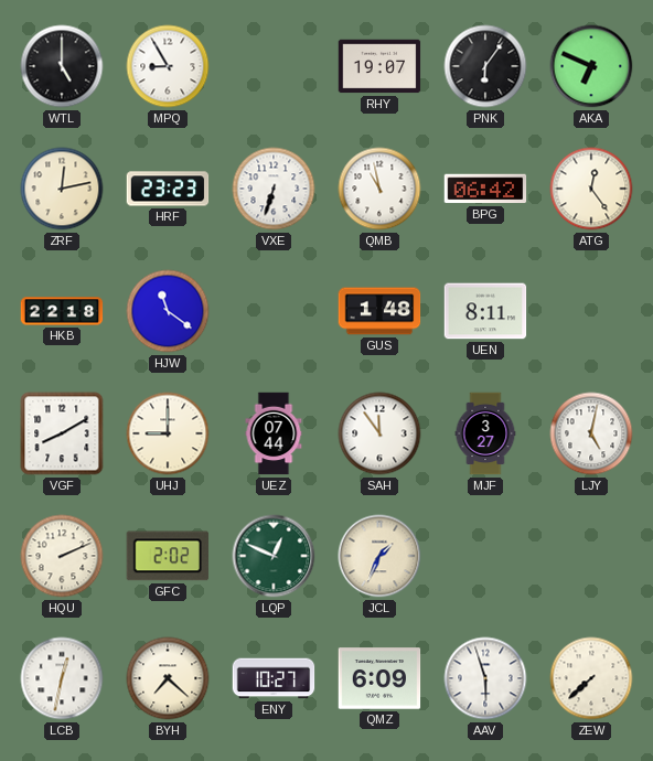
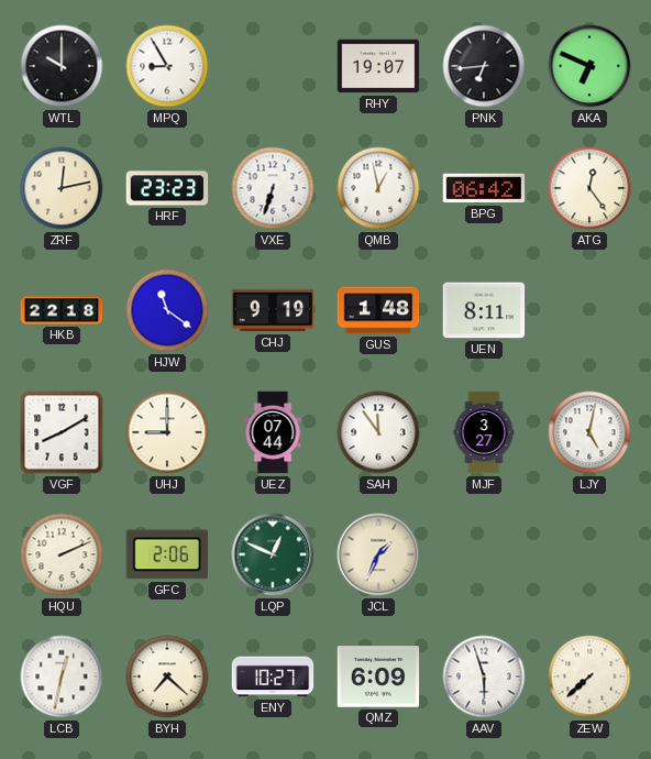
WTL: 5:00 -> 10:00
PNK: 6:06 -> 6:44
QMB: 10:58 -> 12:58
CHJ: none -> 9:19
GFC: 2:02 -> 2:06
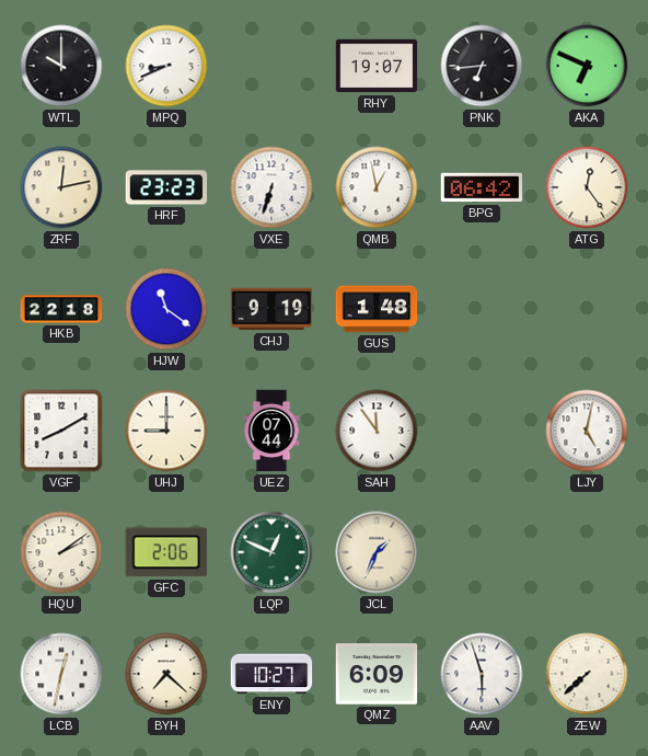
MPQ: 8:55 -> 8:41
UEN: 8:11 -> none
MJF: 3:27 -> none
HQU: 2:11 -> 2:09
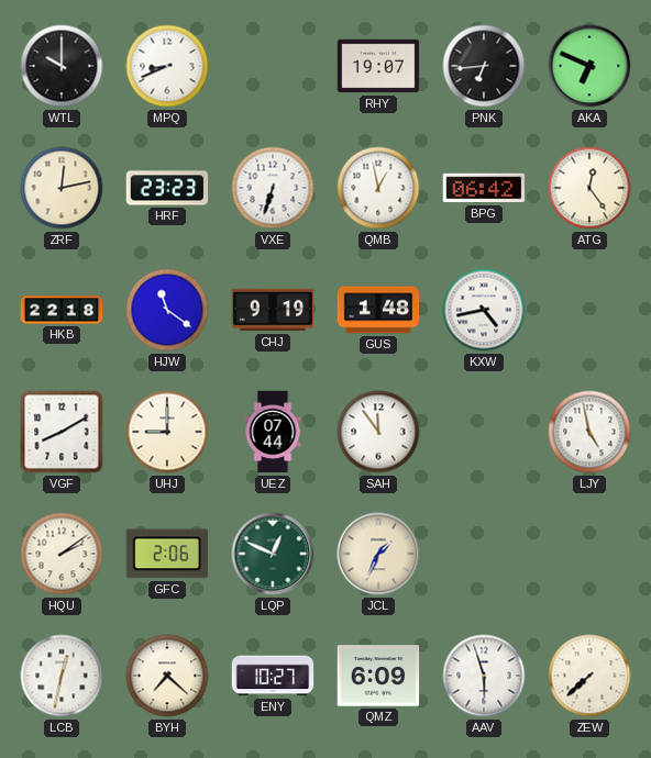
KXW: none -> 4:43
LJY: 5:02 -> 4:58
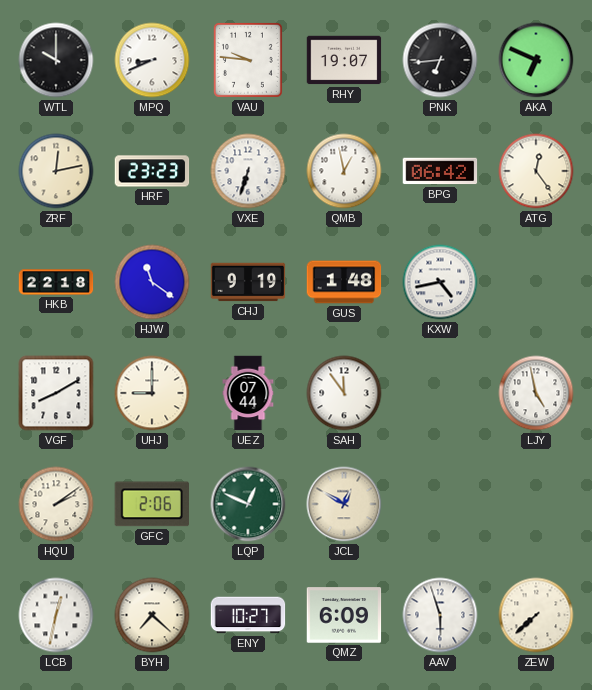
VAU: none -> 9:46
JCL: 1:34 -> 12:50
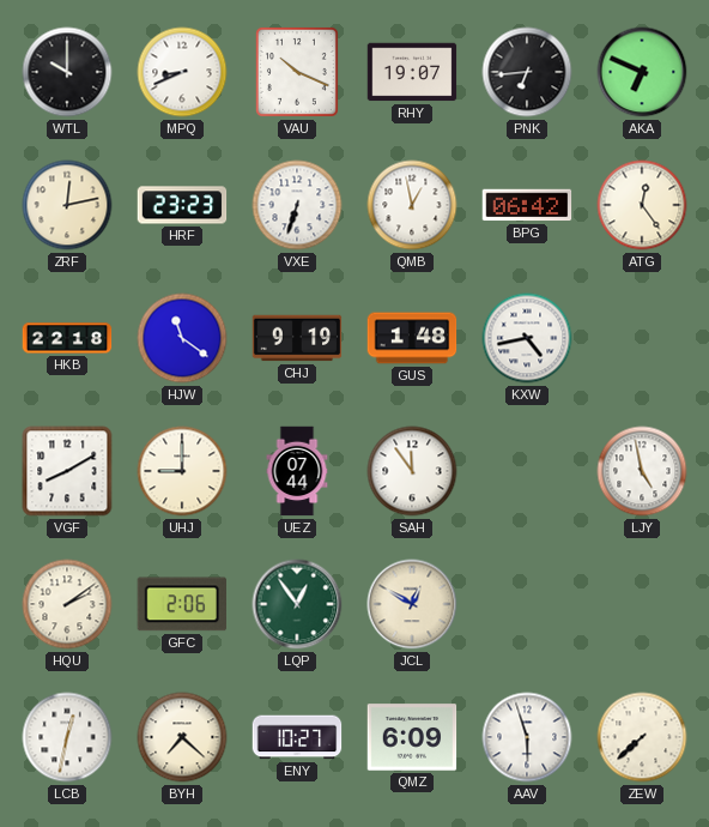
VAU: 9:46 -> 10:19
LQP: 12:49 -> 12:54
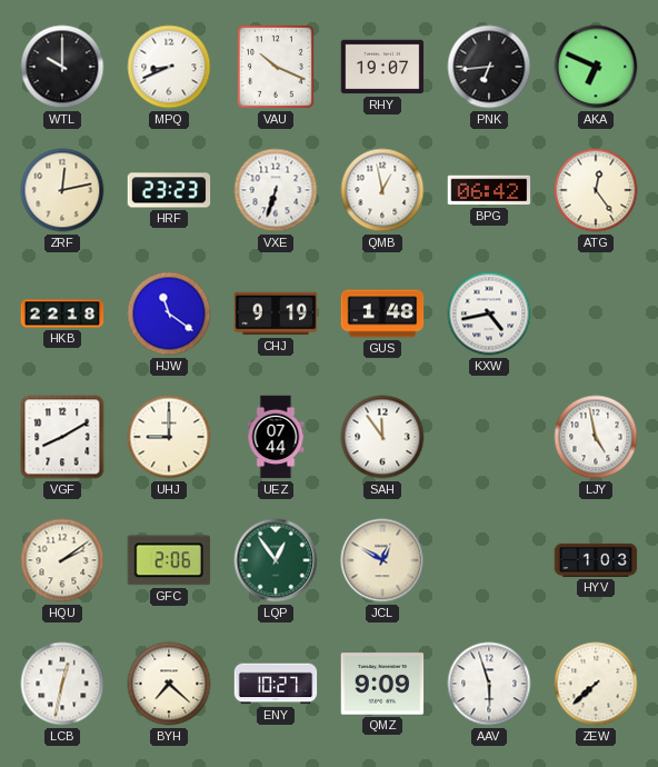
HYV: none -> 1:03
QMZ: 6:09 -> 9:09
